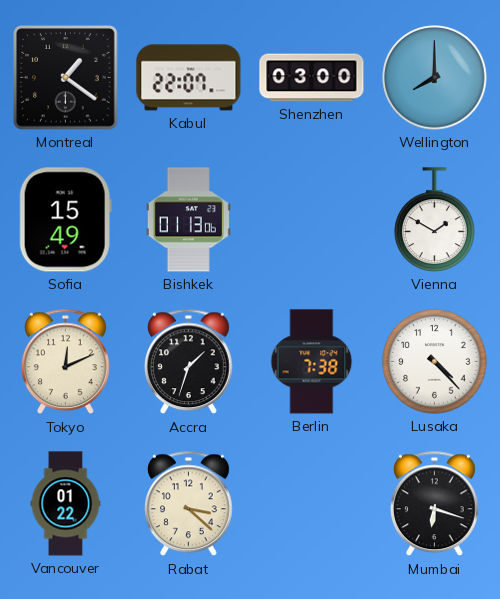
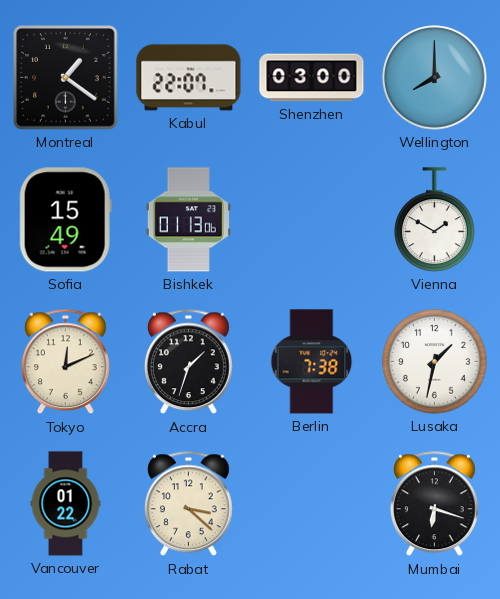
Lusaka: 4:23 -> 1:32
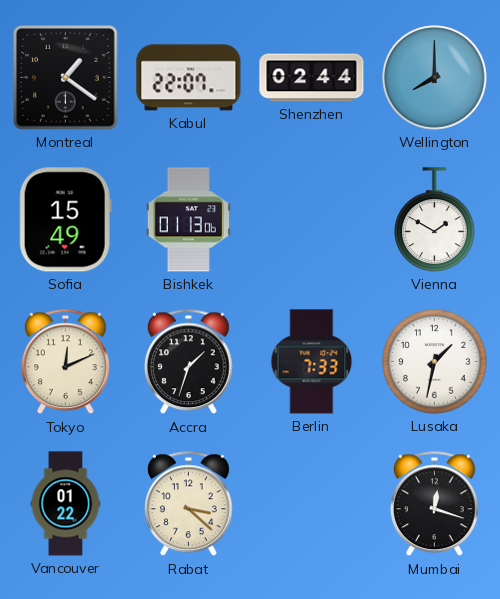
Shenzhen: 03:00 -> 02:44
Berlin: 7:38 -> 7:33
Mumbai: 6:18 -> 12:18
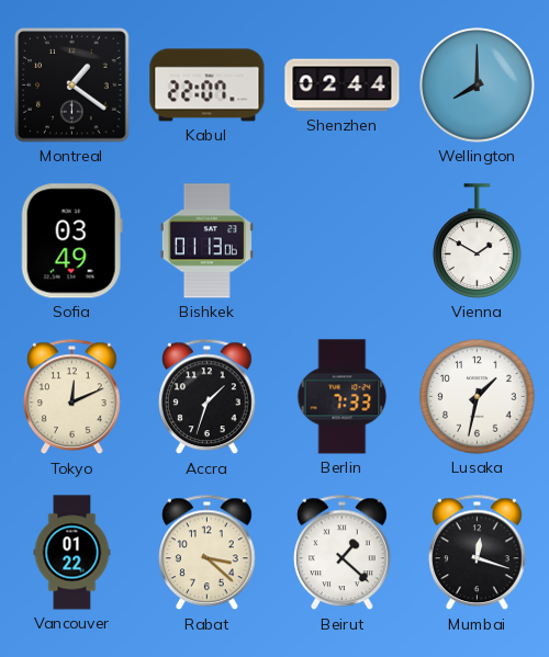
Sofia: 15:49 -> 03:49
Beirut: none -> 1:22
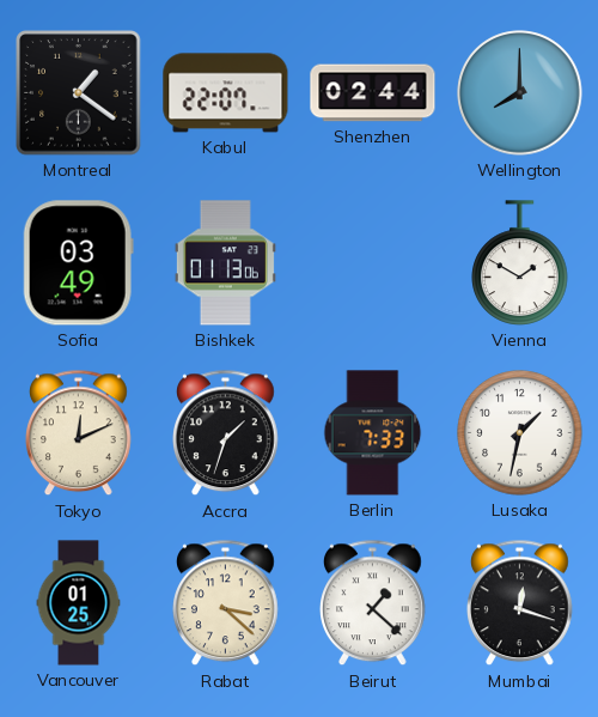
Vancouver: 01:22 -> 01:25
